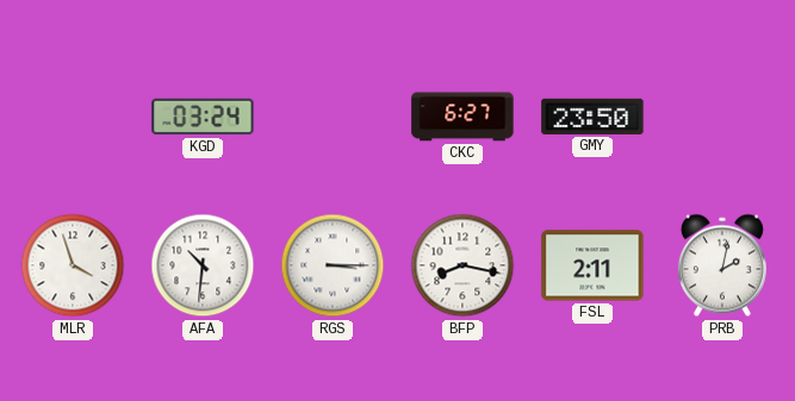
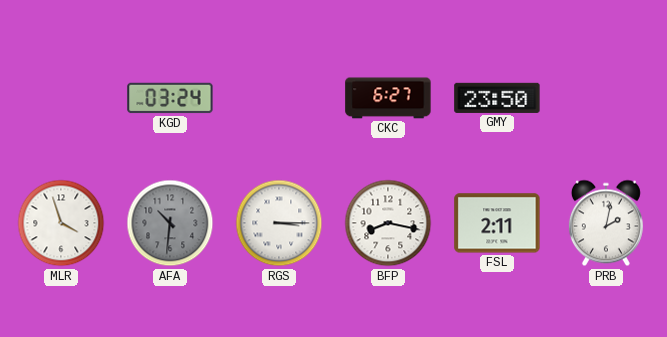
AFA dial: white -> grey
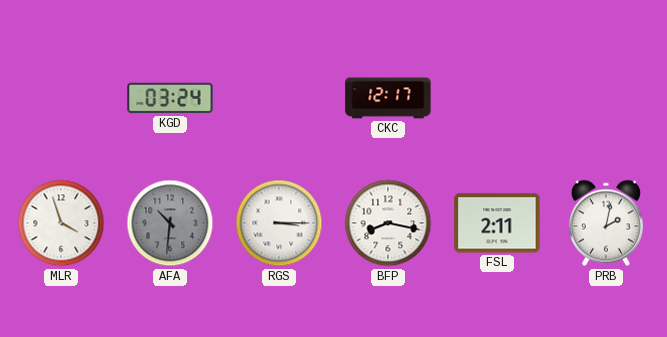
CKC: 6:27 -> 12:17
GMY: 23:50 -> none
